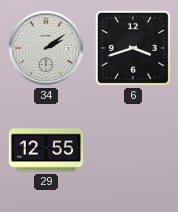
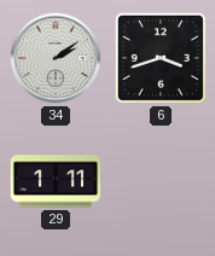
29: 12:55 -> 1:11
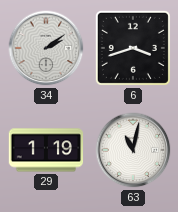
29: 1:11 -> 1:19
63: none -> 11:02
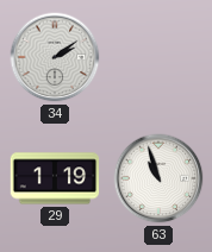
6: 3:42 -> none
63: 11:02 -> 10:57
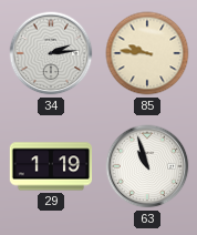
34: 2:09 -> 2:14
85: none -> 9:46
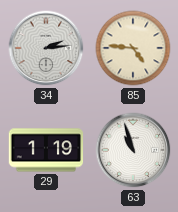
85: 9:46 -> 4:46
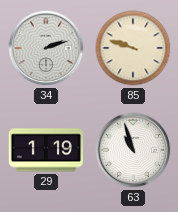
34: 2:14 -> 2:12
85: 4:46 -> 9:48
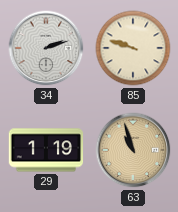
63 dial: white -> champagne
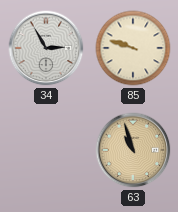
34: 2:12 -> 2:55
29: 1:19 -> none
